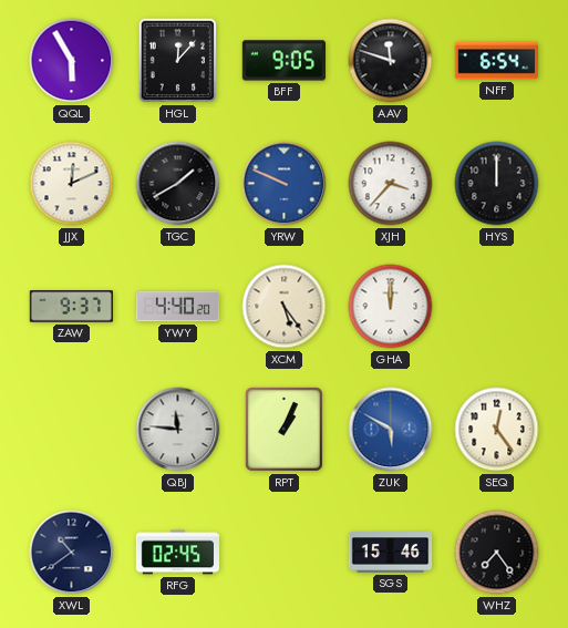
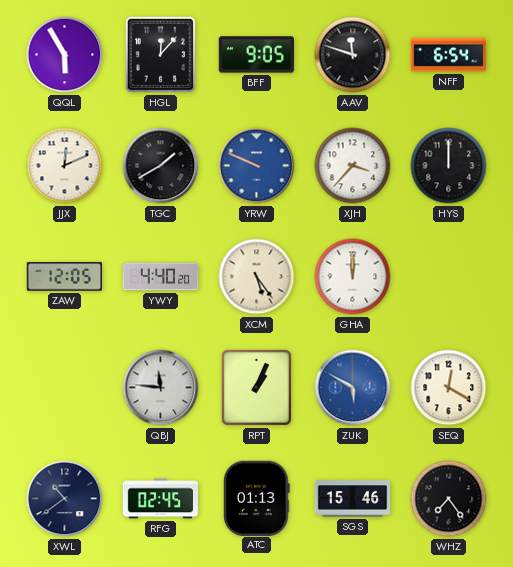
ZAW: 9:37 -> 12:05
SEQ: 12:24 -> 12:20
ATC: none -> 01:13
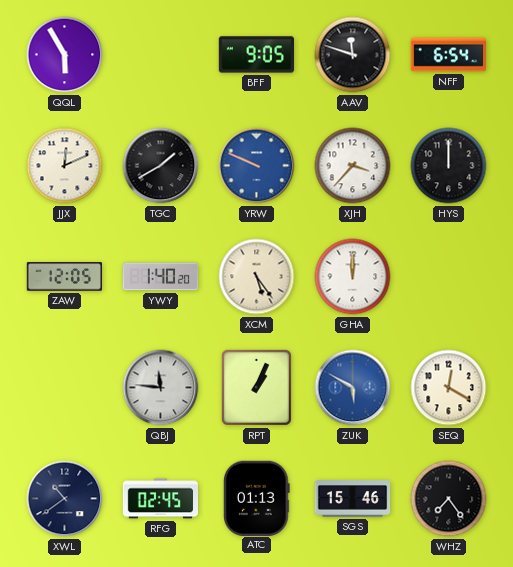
HGL: 12:07 -> none
YWY: 4:40 -> 1:40
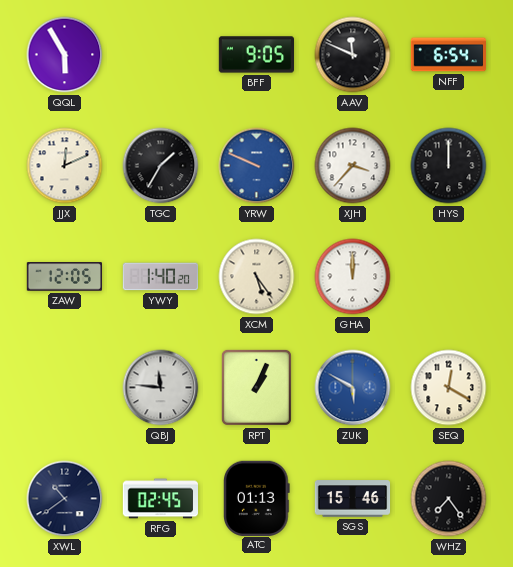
AAV: 11:48 -> 11:49
TGC: 1:40 -> 1:35
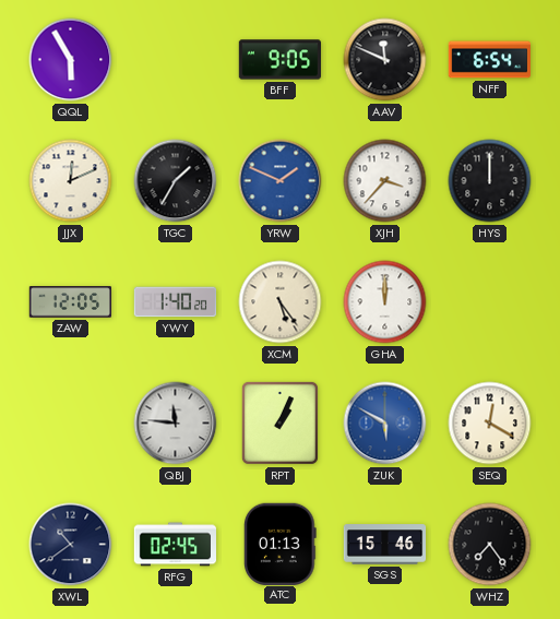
YRW: 9:49 -> 1:49
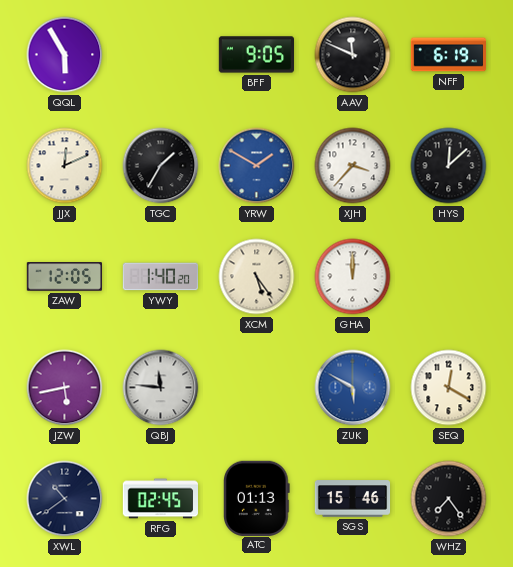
NFF: 6:54 -> 6:19
YRW: 1:49 -> 1:50
HYS: 12:00 -> 12:08
JZW: none -> 5:43
RPT: 1:04 -> none
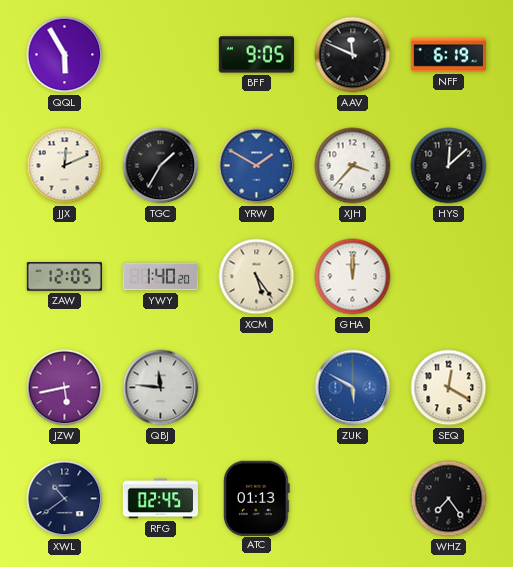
SGS: 15:46 -> none
